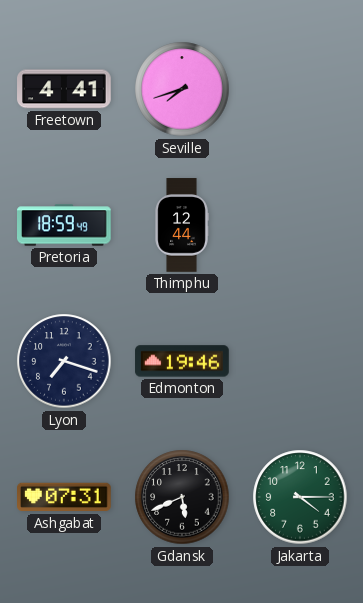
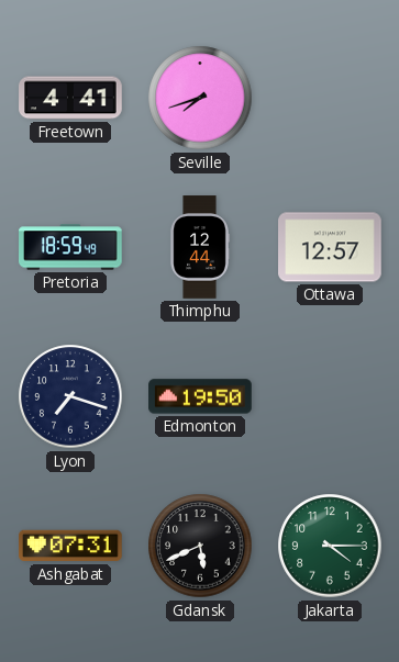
Ottawa: none -> 12:57
Edmonton: 19:46 -> 19:50
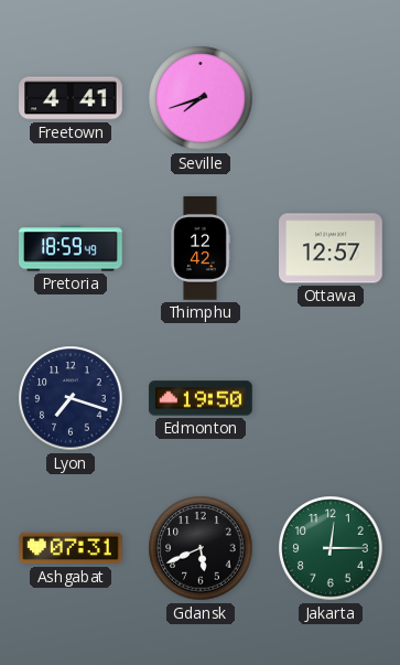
Thimphu: 12:44 -> 12:42
Jakarta: 4:15 -> 12:15
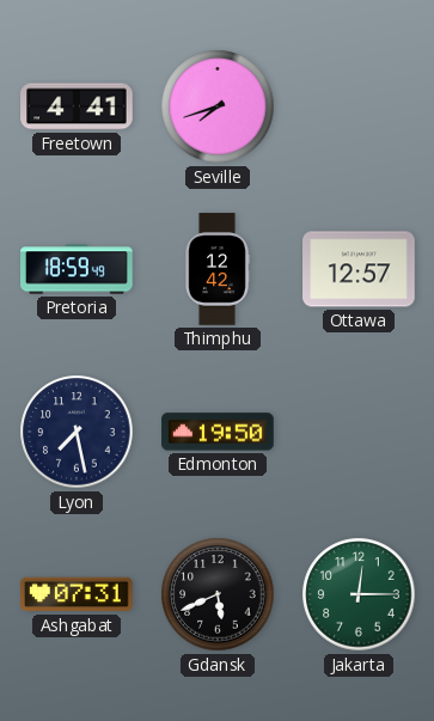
Lyon: 7:18 -> 7:28
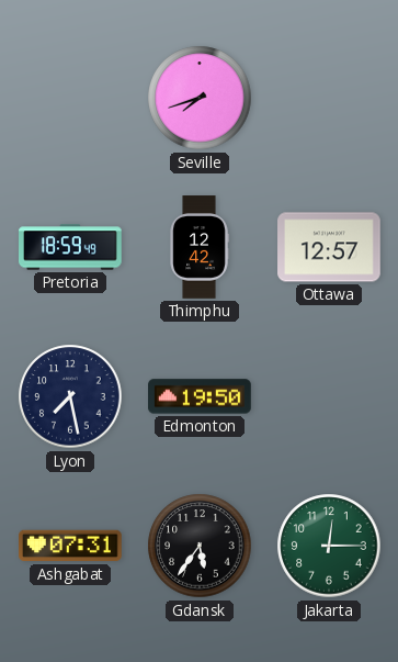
Freetown: 4:41 -> none
Gdansk: 5:41 -> 5:36
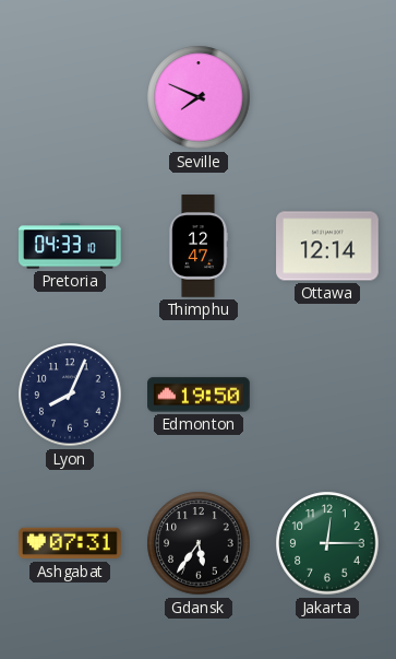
Seville: 7:42 -> 7:49
Pretoria: 18:59 -> 04:33
Thimphu: 12:42 -> 12:47
Ottawa: 12:57 -> 12:14
Lyon: 7:28 -> 8:04
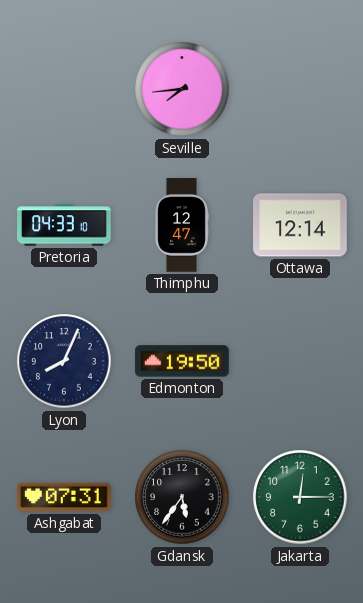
Seville: 7:49 -> 7:44
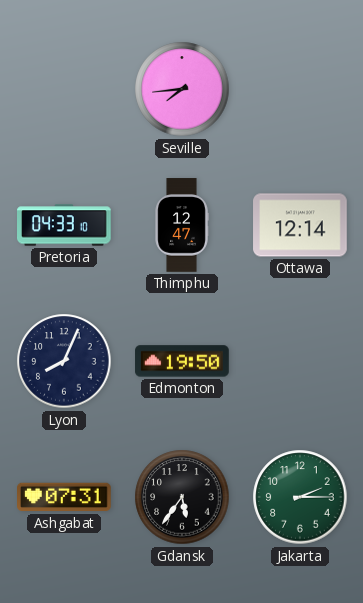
Jakarta: 12:15 -> 2:15
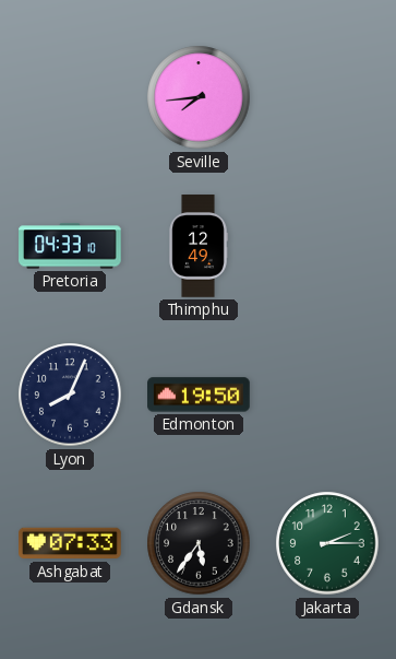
Thimphu: 12:47 -> 12:49
Ottawa: 12:14 -> none
Ashgabat: 07:31 -> 07:33
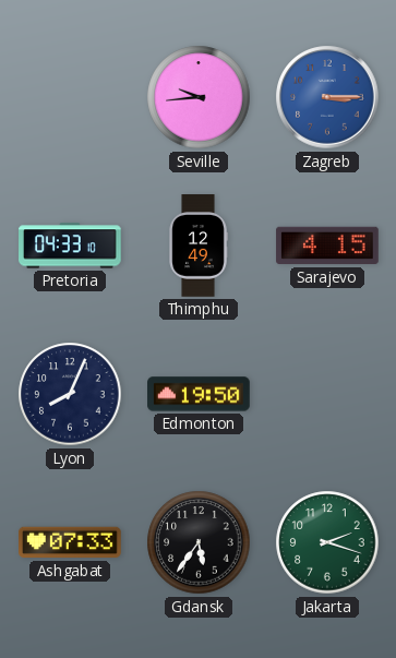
Seville: 7:44 -> 9:44
Zagreb: none -> 3:15
Sarajevo: none -> 4:15
Jakarta: 2:15 -> 2:18
